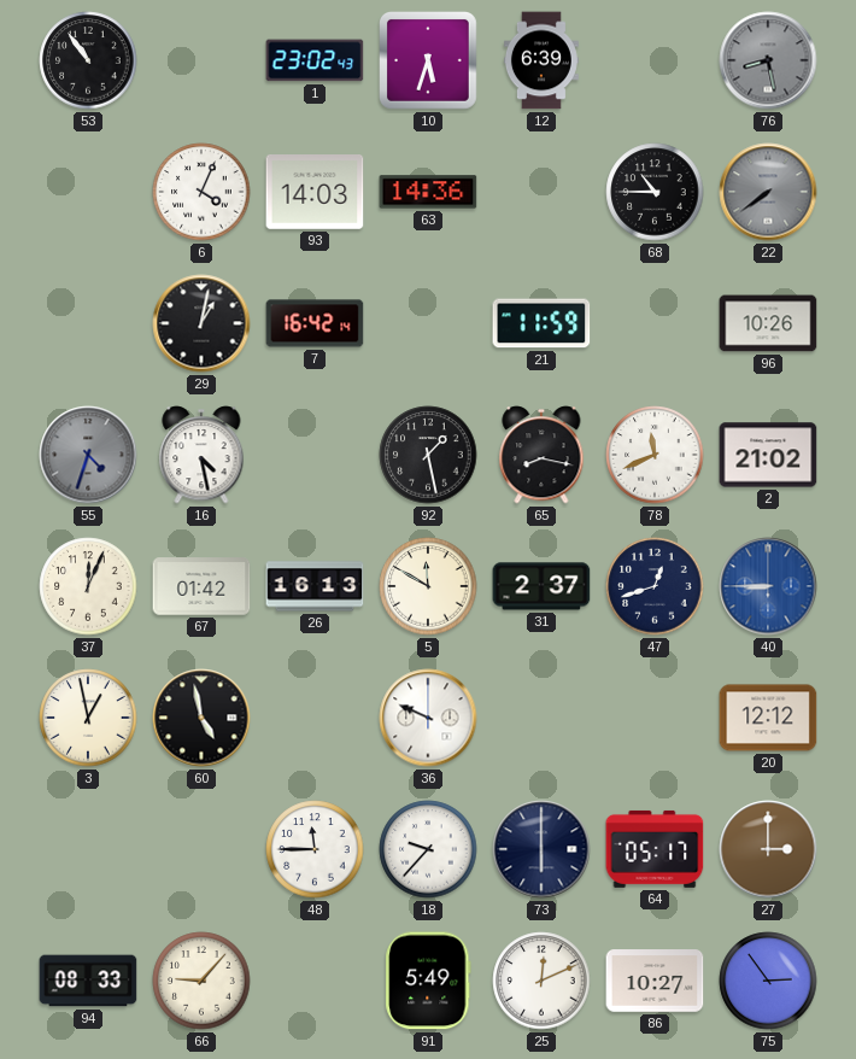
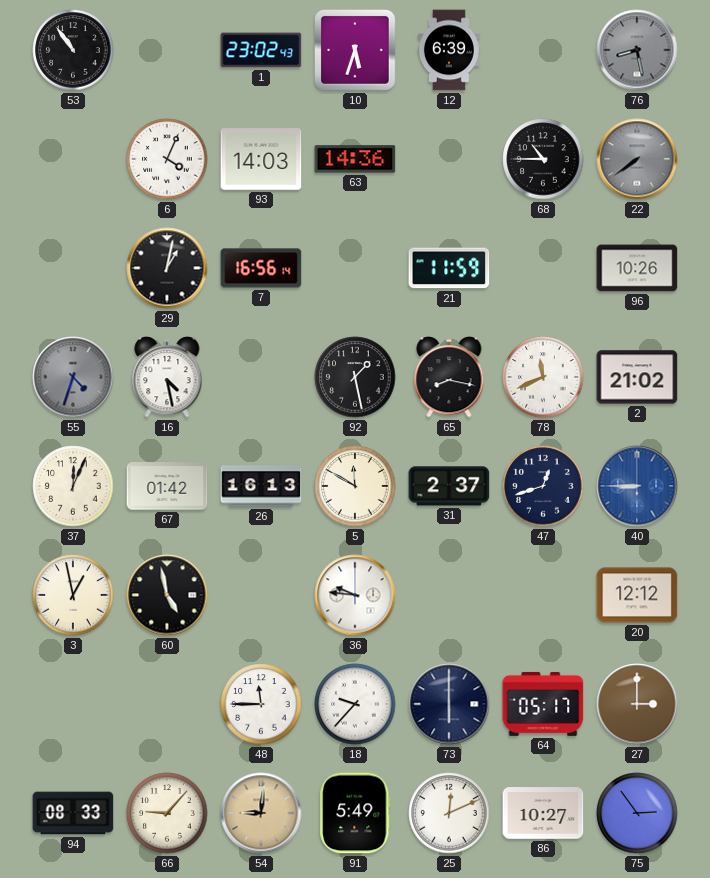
7: 16:42 -> 16:56
36: 9:49 -> 9:46
54: none -> 9:01
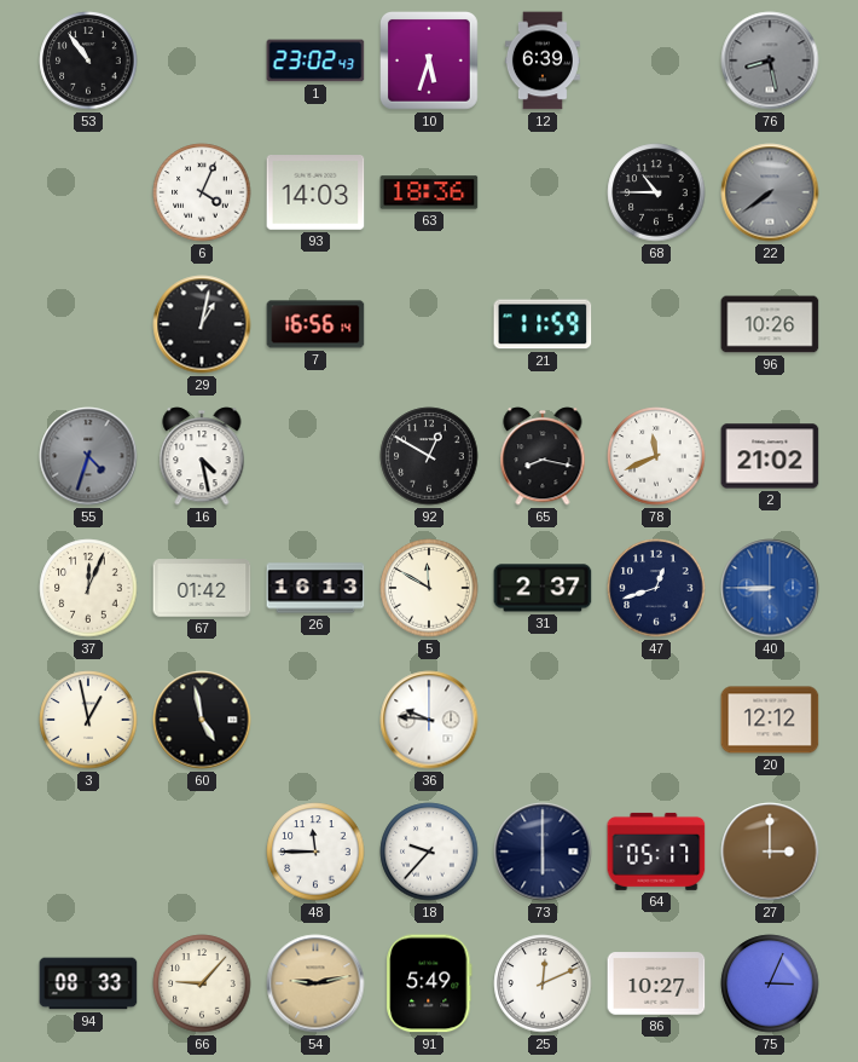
63: 14:36 -> 18:36
92: 1:28 -> 12:50
54: 9:01 -> 9:13
75: 2:54 -> 3:04
